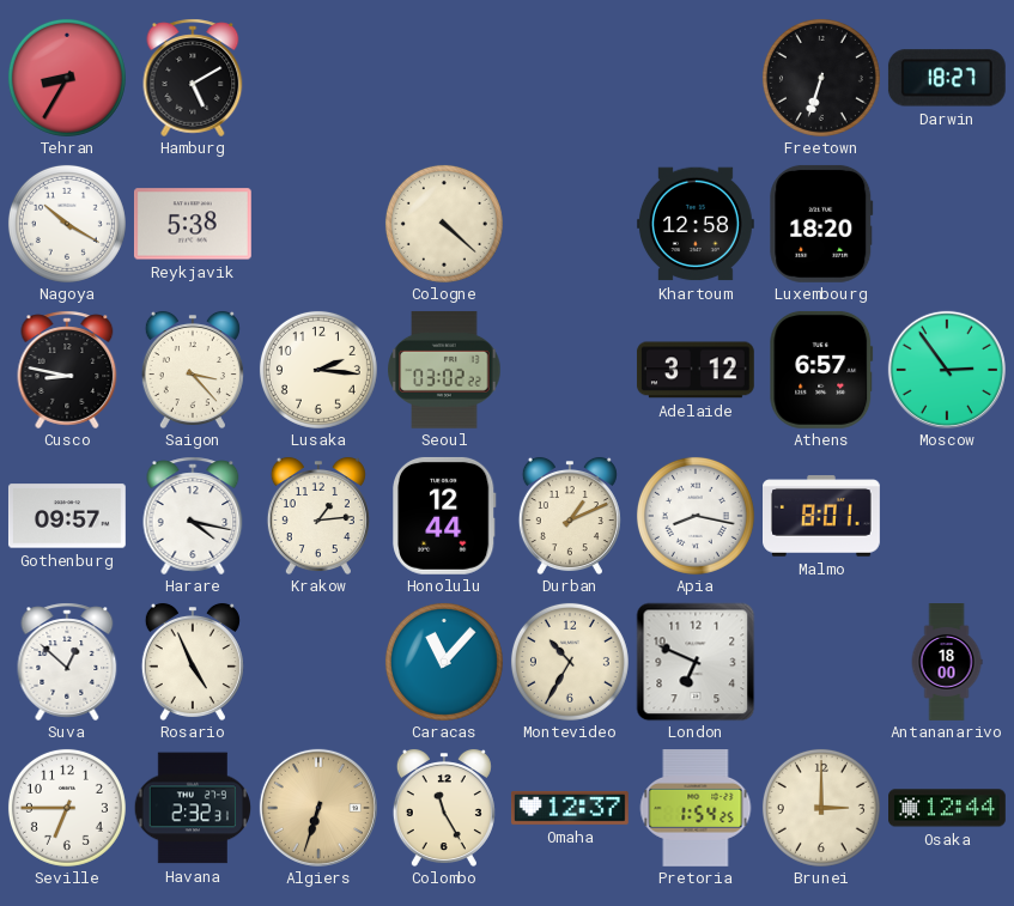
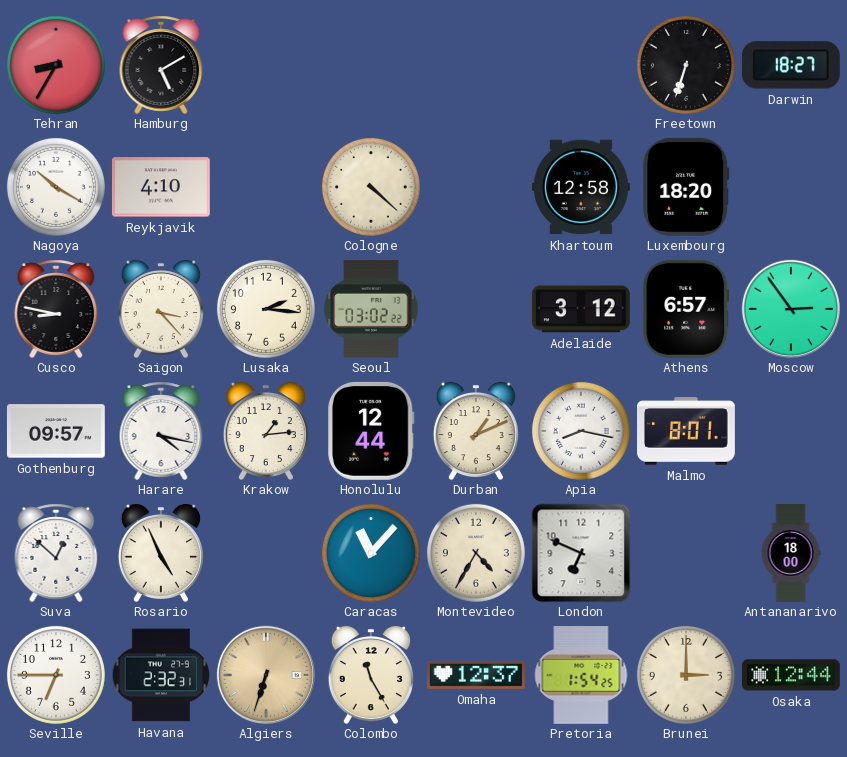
Reykjavik: 5:38 -> 4:10
Montevideo: 10:35 -> 4:35
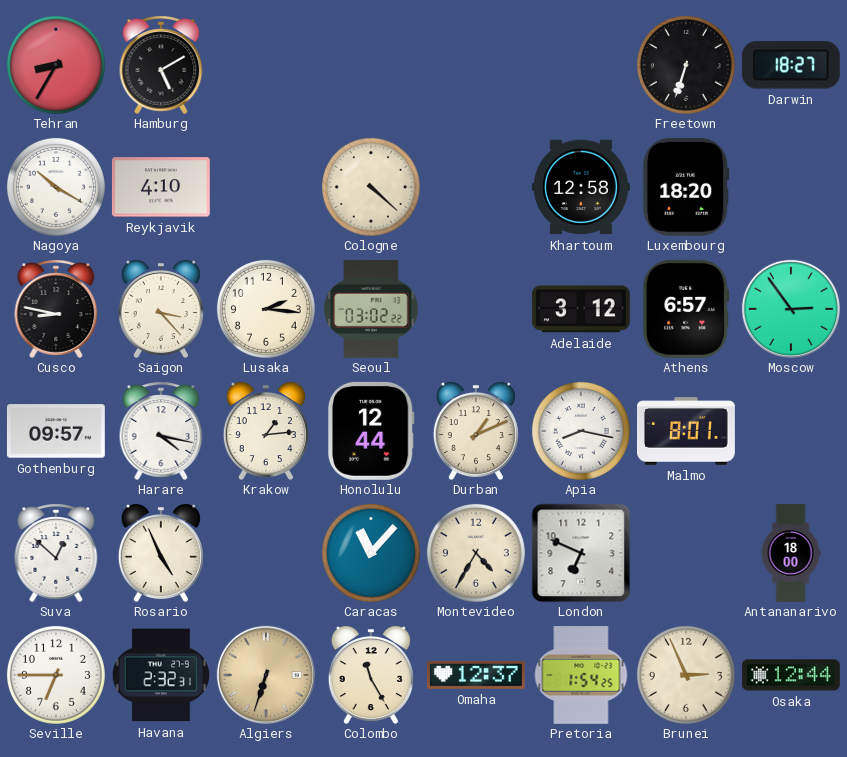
Brunei: 3:00 -> 2:56
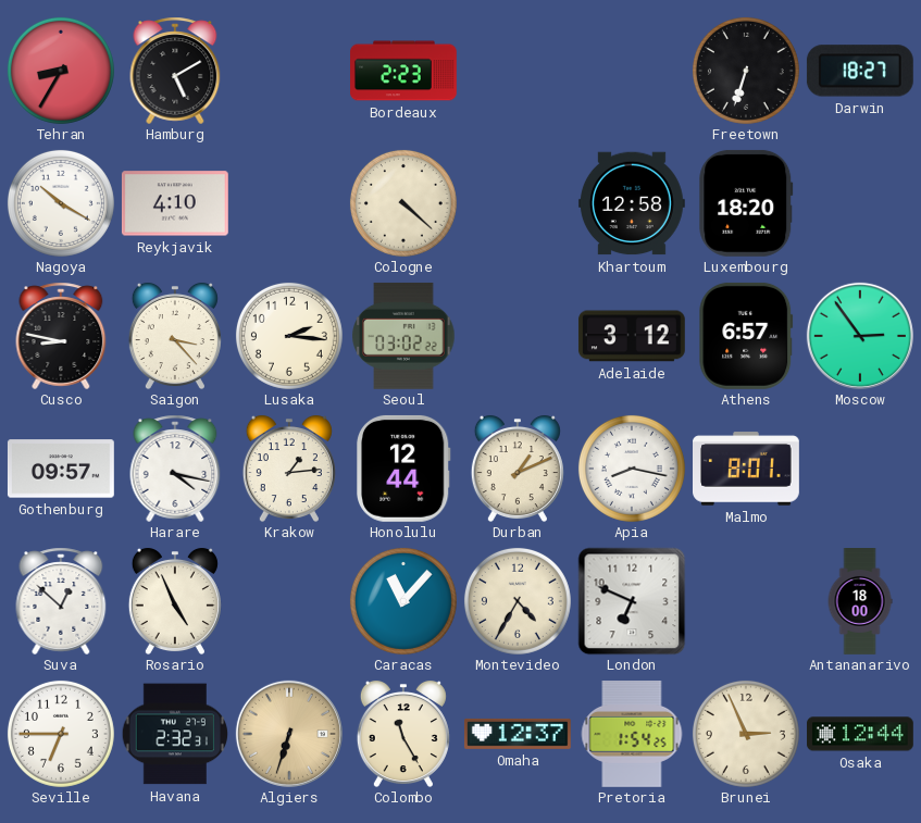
Bordeaux: none -> 2:23
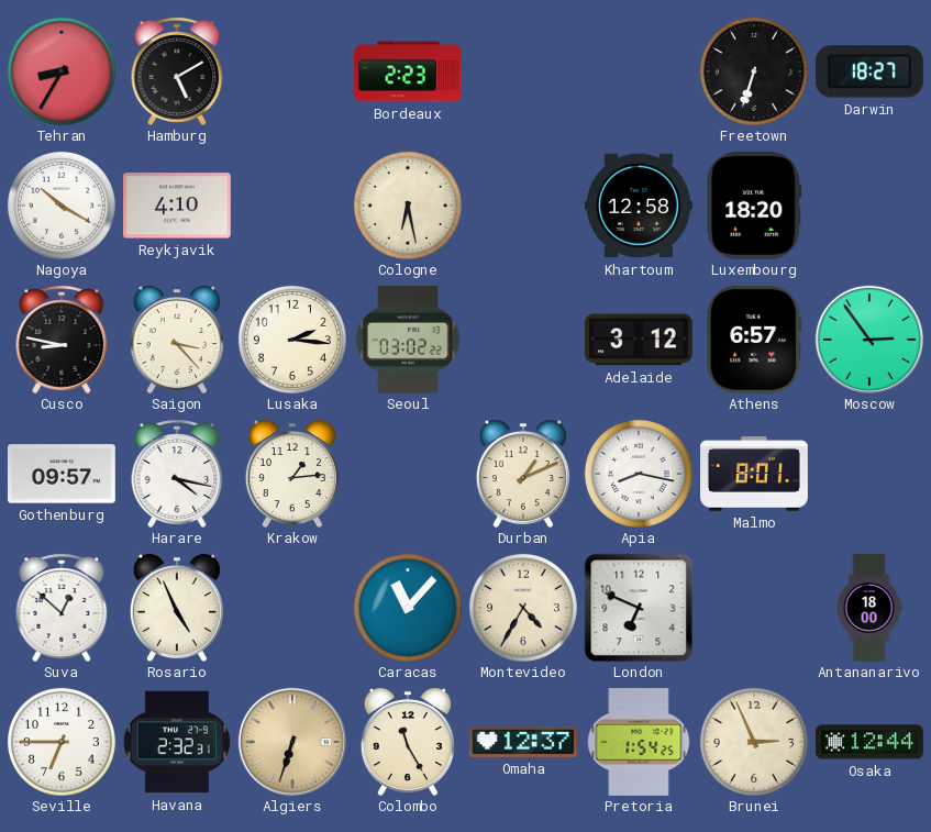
Cologne: 4:22 -> 6:28
Honolulu: 12:44 -> none
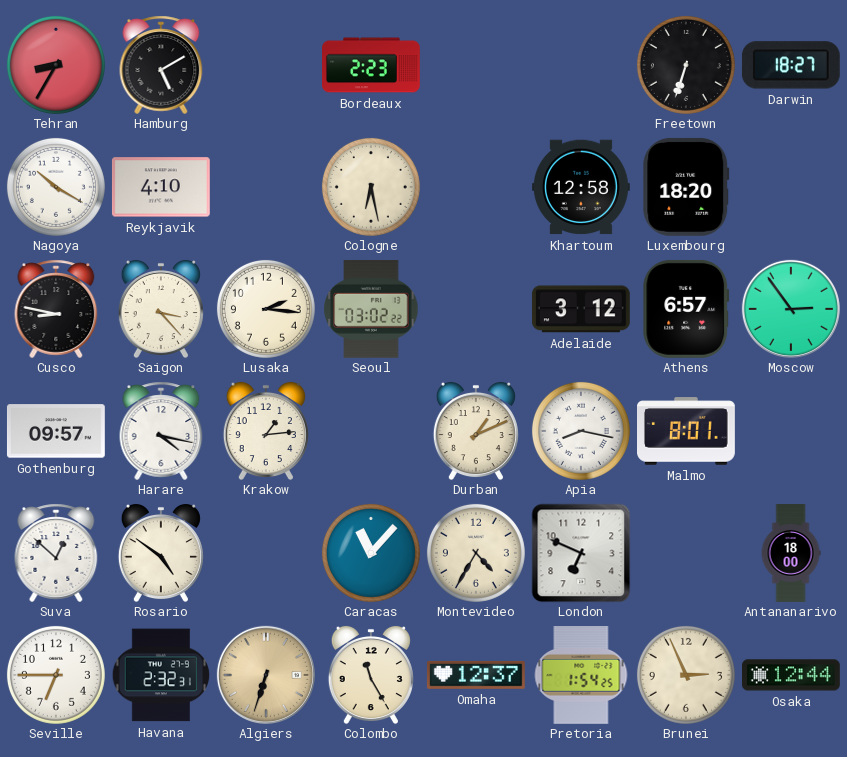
Rosario: 4:56 -> 4:51
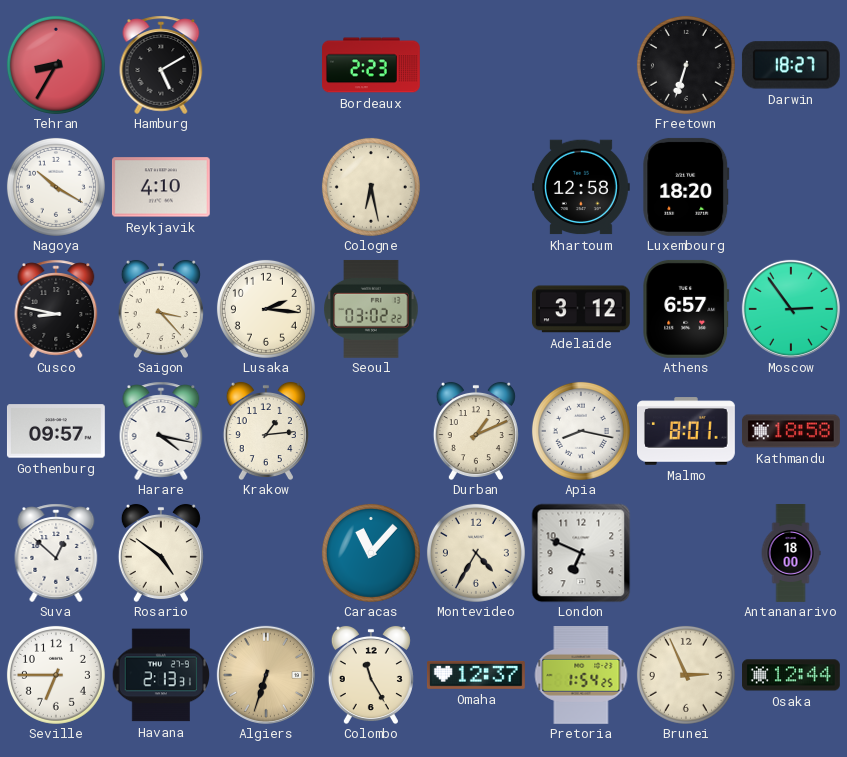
Kathmandu: none -> 18:58
Havana: 2:32 -> 2:13
